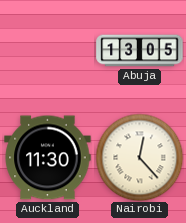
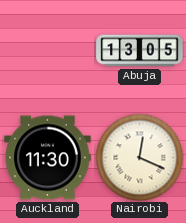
Nairobi: 12:23 -> 12:19
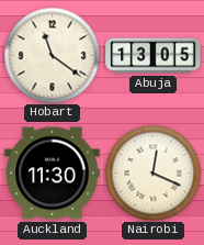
Hobart: none -> 11:21
